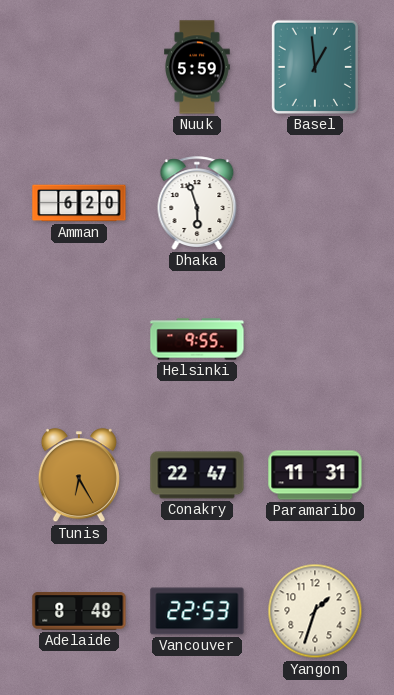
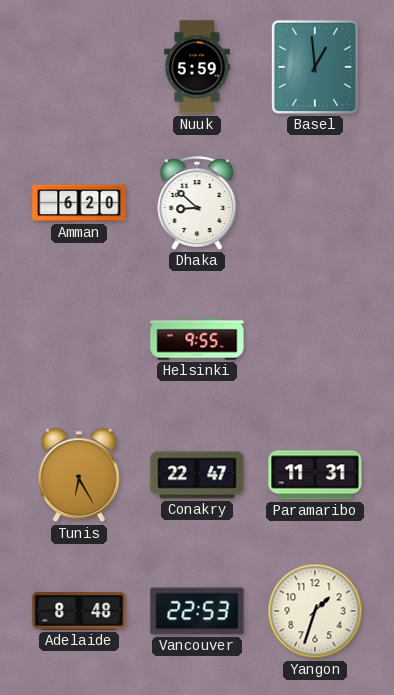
Dhaka: 5:57 -> 8:52
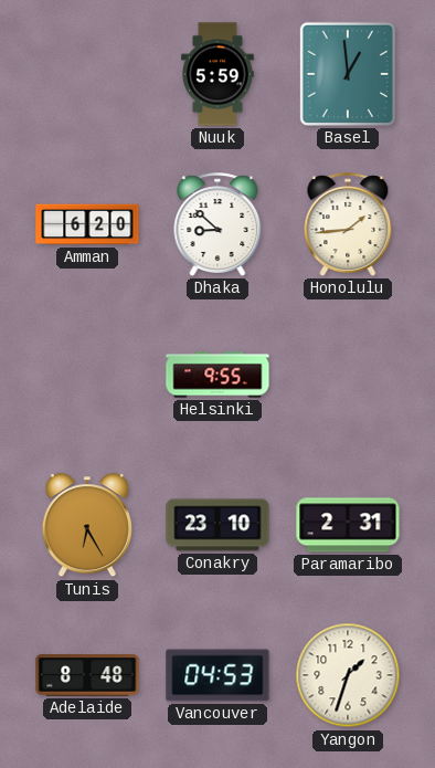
Honolulu: none -> 1:44
Conakry: 22:47 -> 23:10
Paramaribo: 11:31 -> 2:31
Vancouver: 22:53 -> 04:53
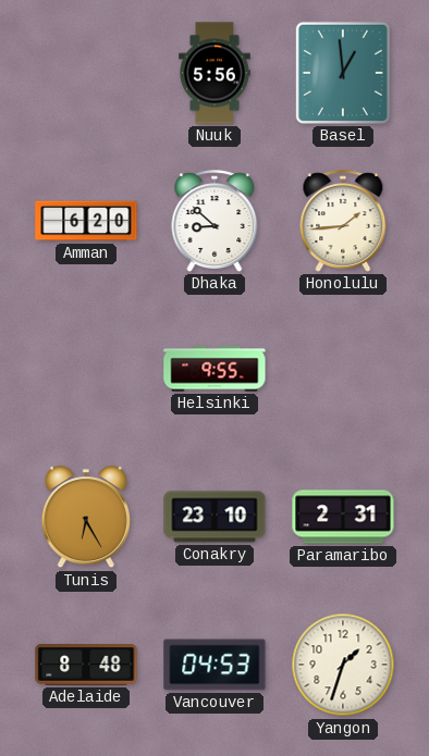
Nuuk: 5:59 -> 5:56
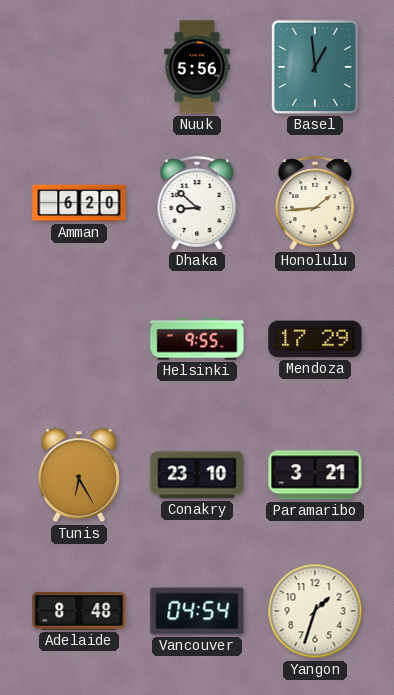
Mendoza: none -> 17:29
Paramaribo: 2:31 -> 3:21
Vancouver: 04:53 -> 04:54
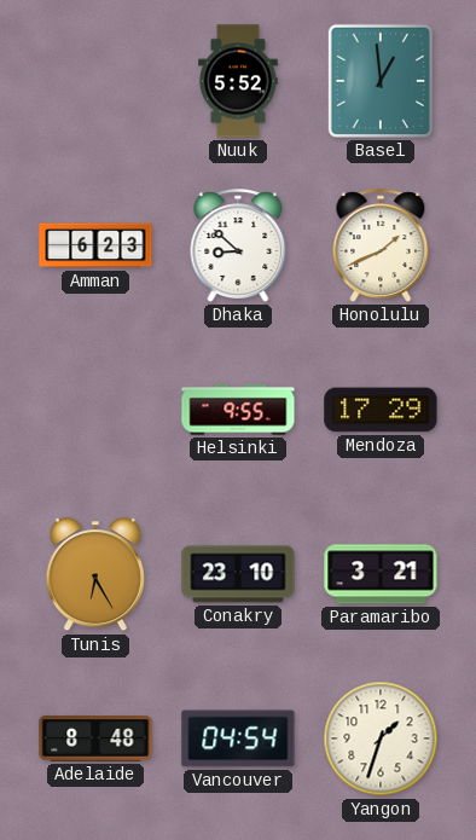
Nuuk: 5:56 -> 5:52
Amman: 6:20 -> 6:23
Honolulu: 1:44 -> 1:41
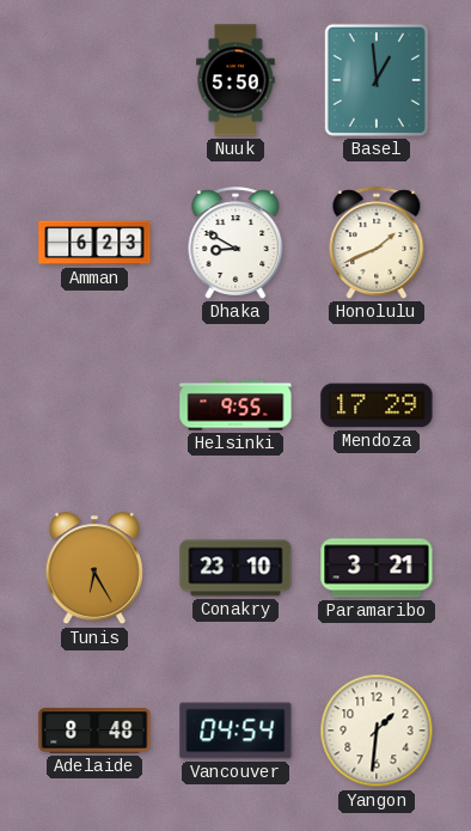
Nuuk: 5:52 -> 5:50
Dhaka: 8:52 -> 8:50
Yangon: 1:33 -> 1:31
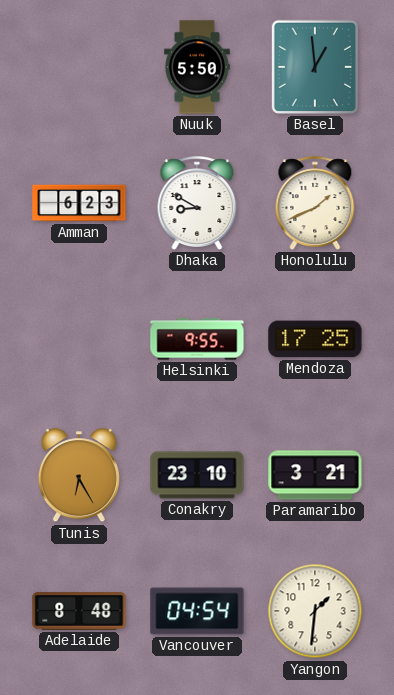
Mendoza: 17:29 -> 17:25
